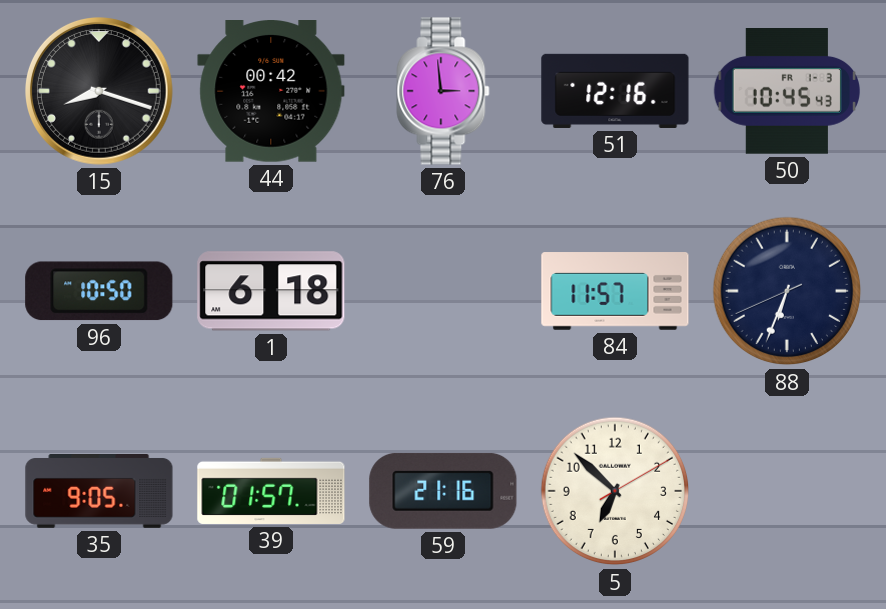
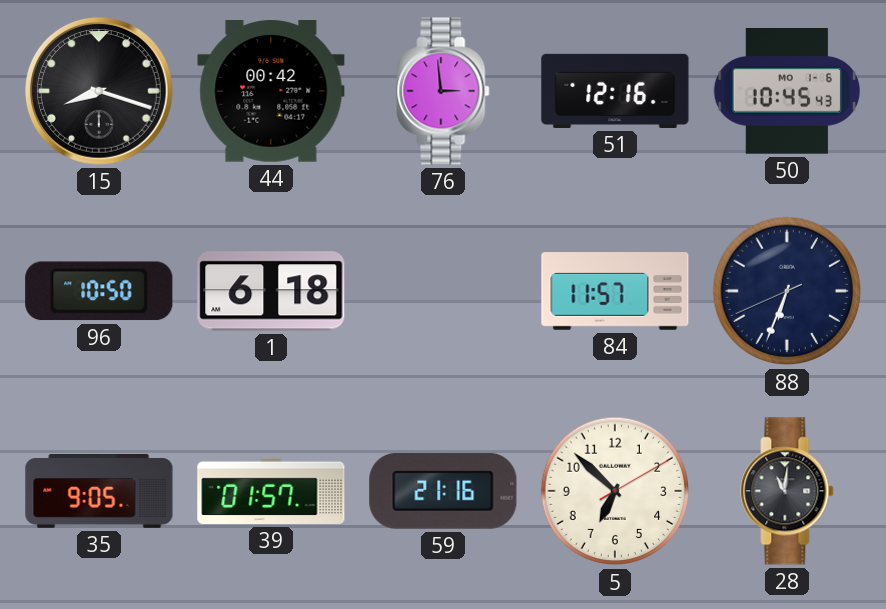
50 date: FR 1-3 -> MO 1-6
28: none -> 11:01
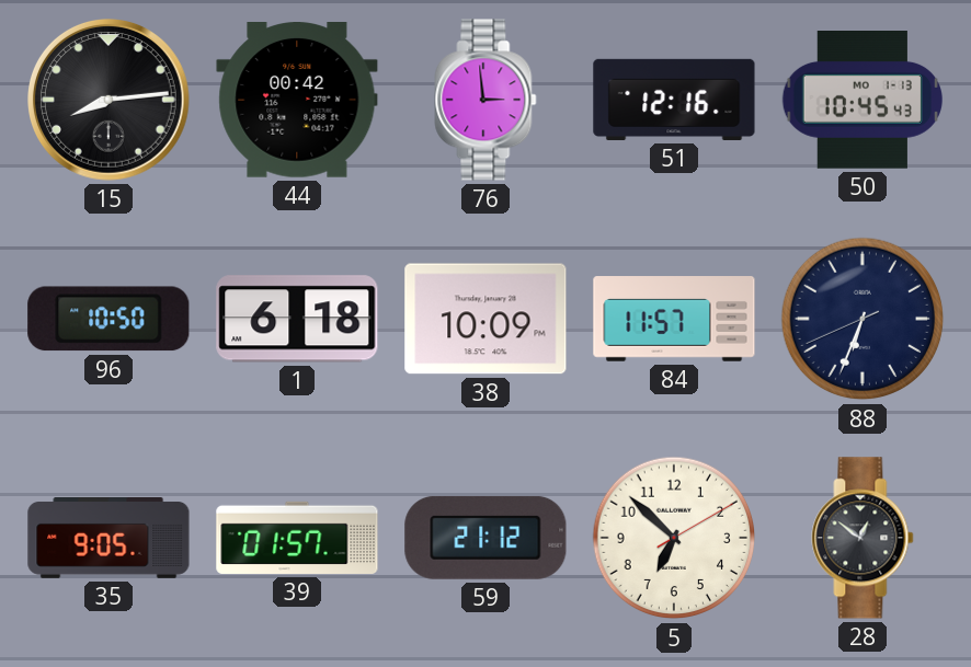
15: 8:18 -> 8:14
50 date: MO 1-6 -> MO 1-13
38: none -> 10:09
59: 21:16 -> 21:12
28: 11:01 -> 12:51
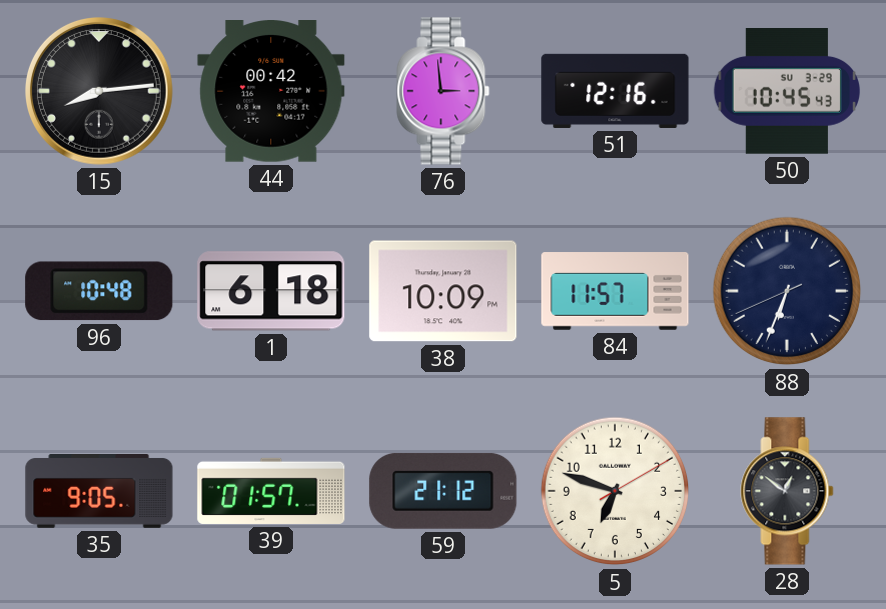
50 date: MO 1-13 -> SU 3-29
96: 10:50 -> 10:48
5: 6:52 -> 6:48
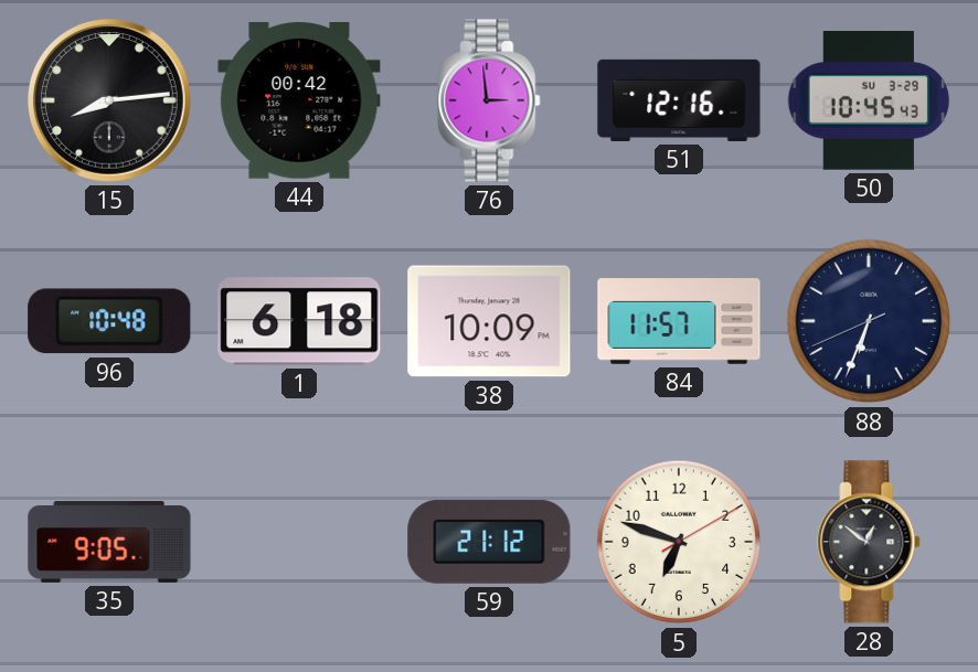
39: 01:57 -> none
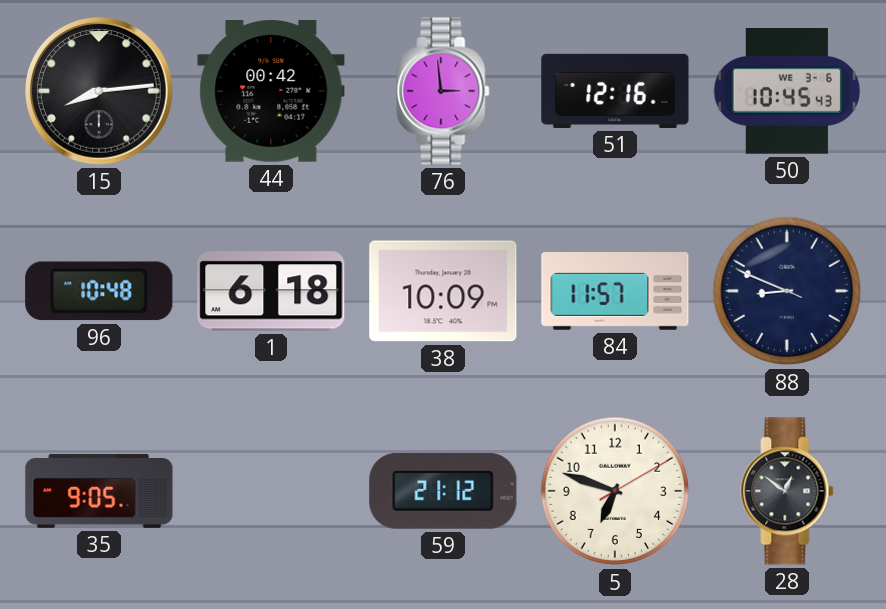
50 date: SU 3-29 -> WE 3-6
88: 6:33 -> 8:48
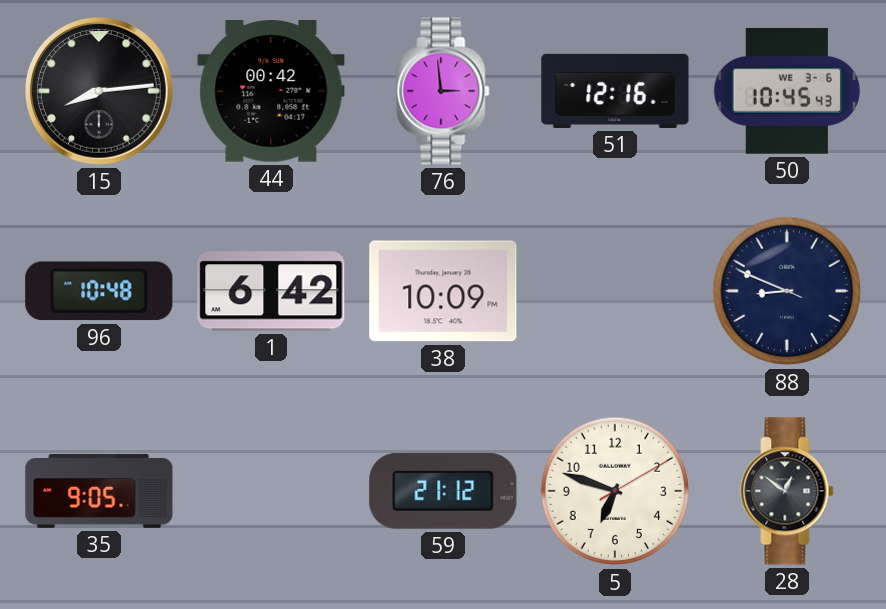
1: 6:18 -> 6:42
84: 11:57 -> none
